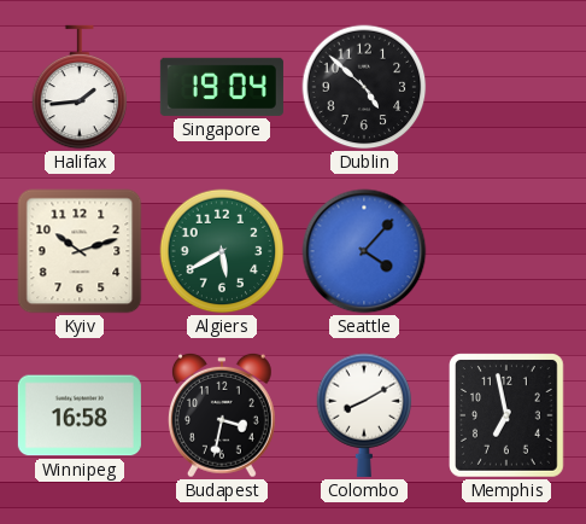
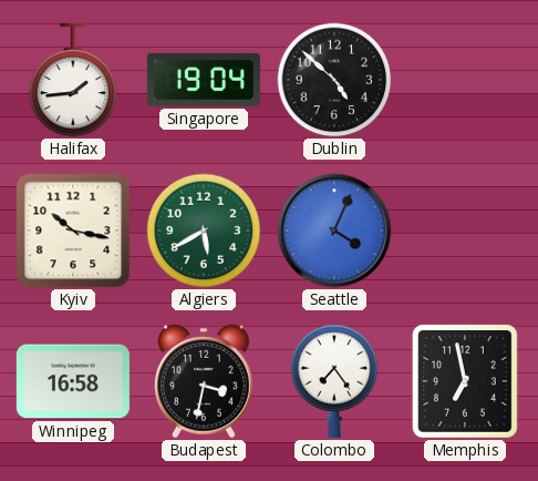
Kyiv: 10:12 -> 10:17
Seattle: 4:07 -> 4:04
Colombo: 8:10 -> 7:24
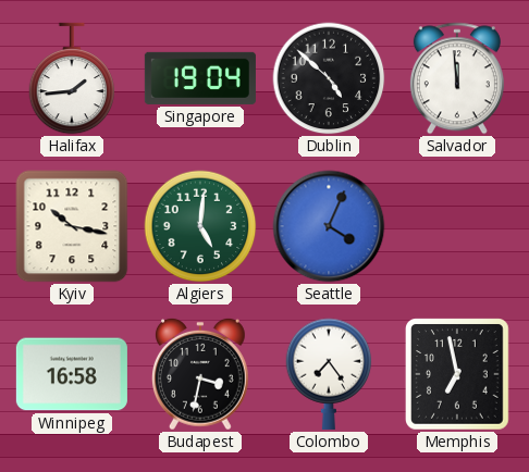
Salvador: none -> 11:59
Algiers: 5:40 -> 5:01
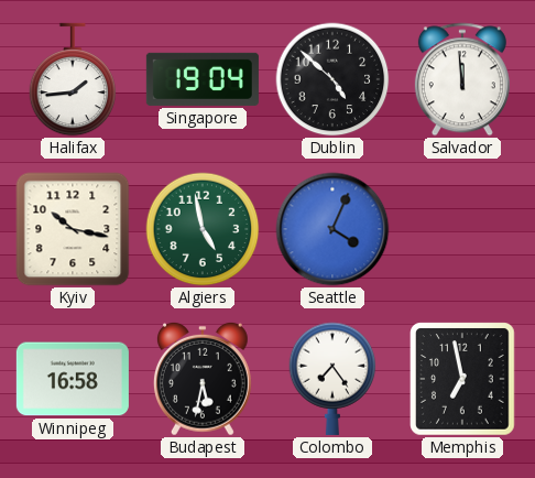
Algiers: 5:01 -> 4:58
Budapest: 3:32 -> 5:32
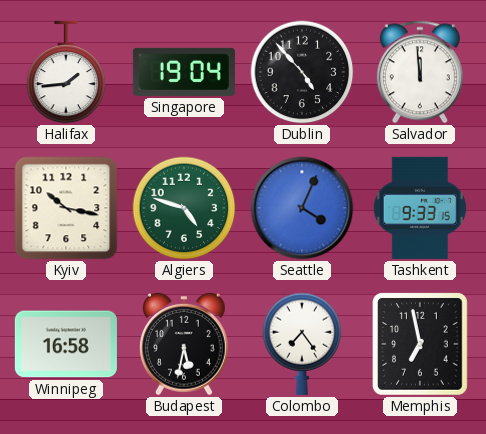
Dublin: 4:52 -> 4:53
Algiers: 4:58 -> 4:48
Tashkent: none -> 9:33
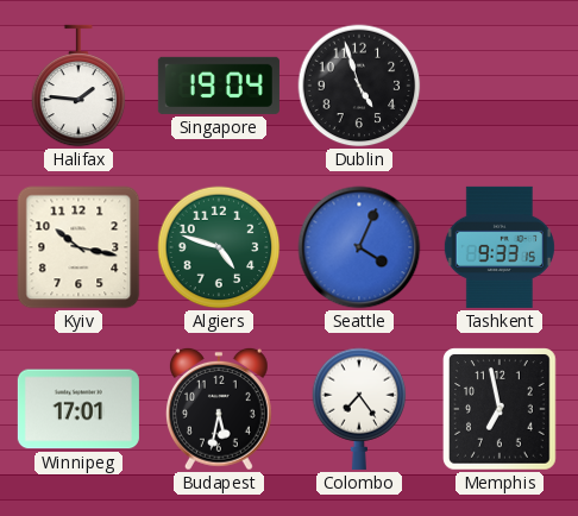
Halifax: 1:44 -> 1:46
Dublin: 4:53 -> 4:57
Salvador: 11:59 -> none
Winnipeg: 16:58 -> 17:01
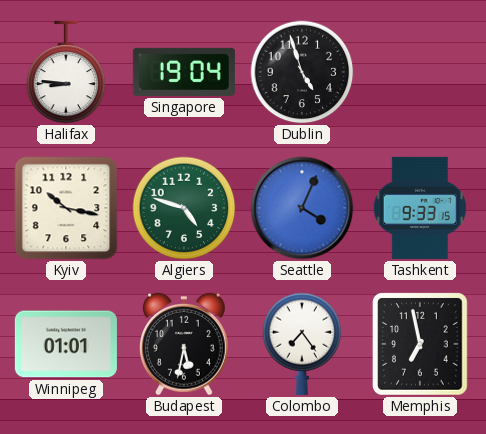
Halifax: 1:46 -> 8:46
Winnipeg: 17:01 -> 01:01
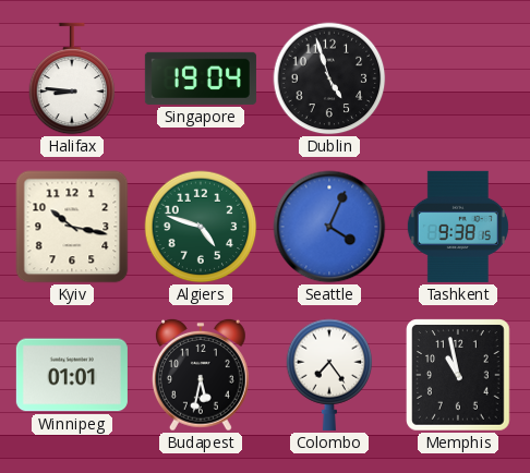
Tashkent: 9:33 -> 9:38
Memphis: 6:58 -> 10:58
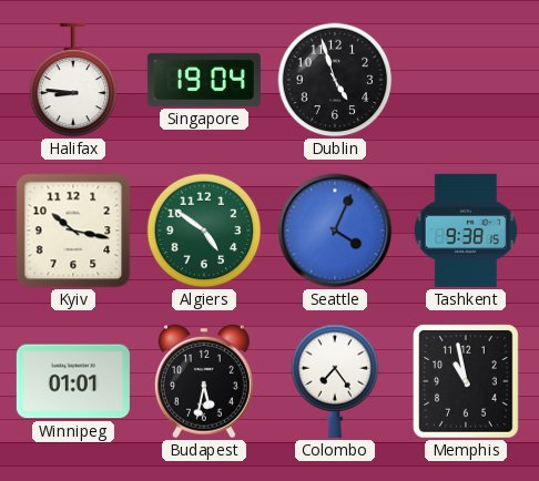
Algiers: 4:48 -> 4:51
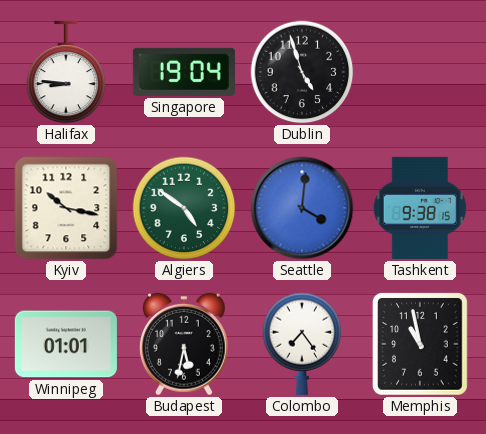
Seattle: 4:04 -> 4:01
